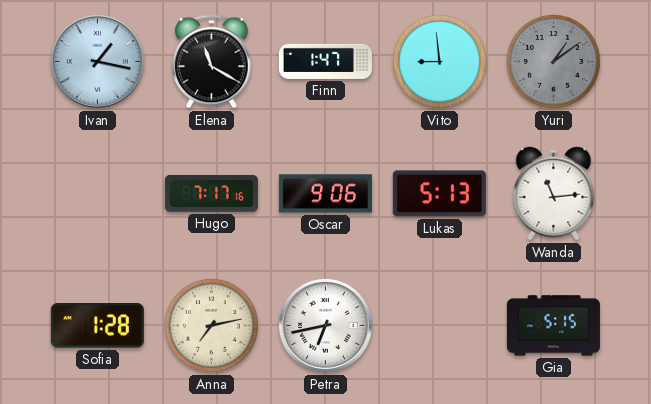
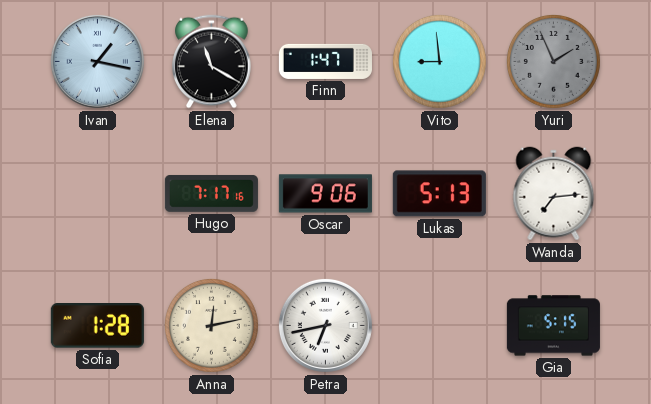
Yuri: 1:09 -> 1:56
Wanda: 11:14 -> 7:14
Anna: 7:13 -> 12:13
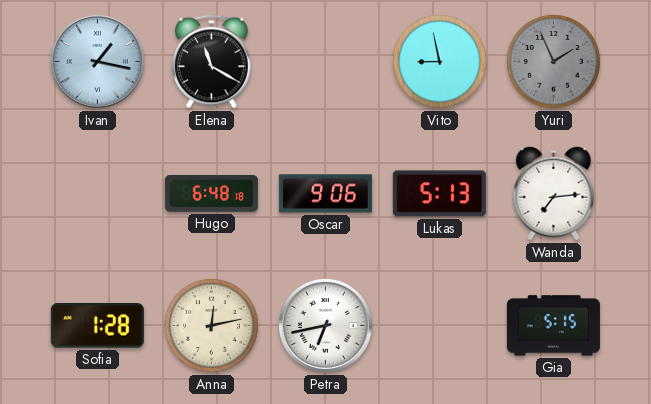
Finn: 1:47 -> none
Vito: 8:59 -> 8:58
Hugo: 7:17 -> 6:48
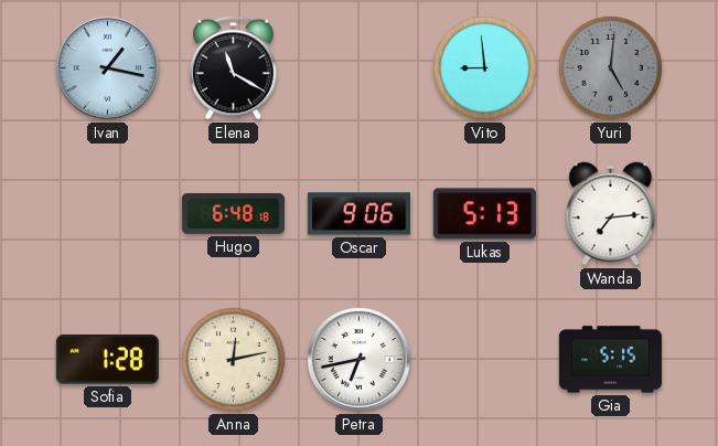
Vito: 8:58 -> 8:59
Yuri: 1:56 -> 5:01
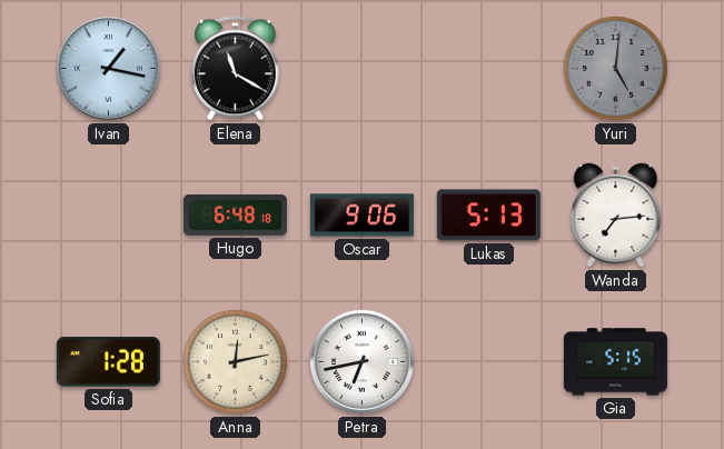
Vito: 8:59 -> none
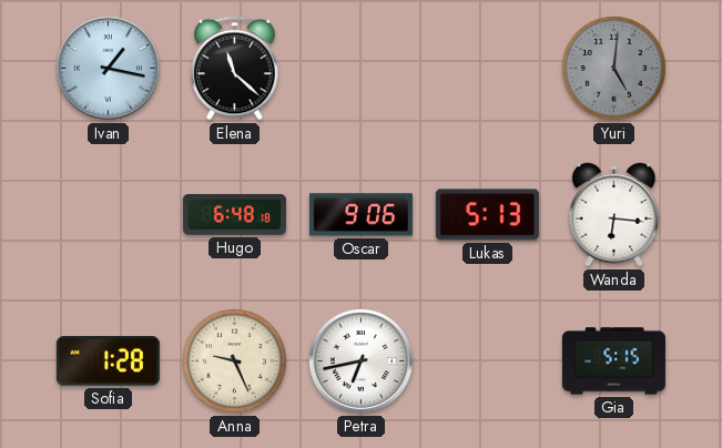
Elena: 11:20 -> 11:22
Wanda: 7:14 -> 6:16
Anna: 12:13 -> 9:26
